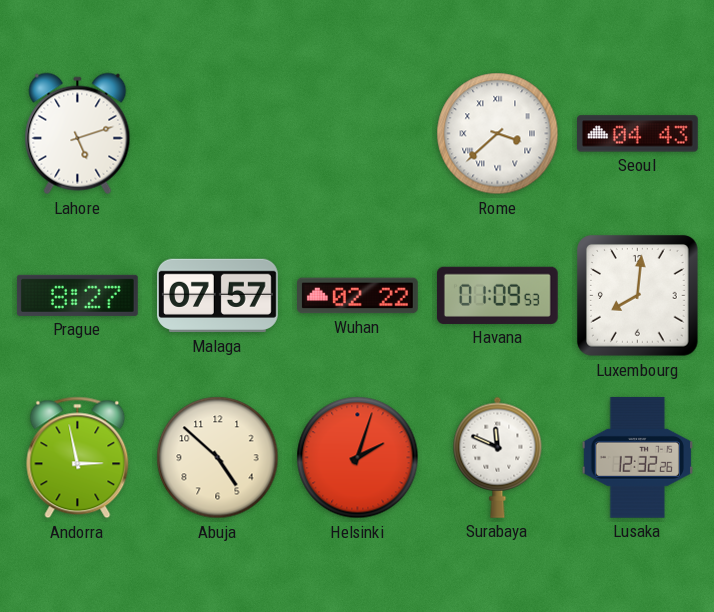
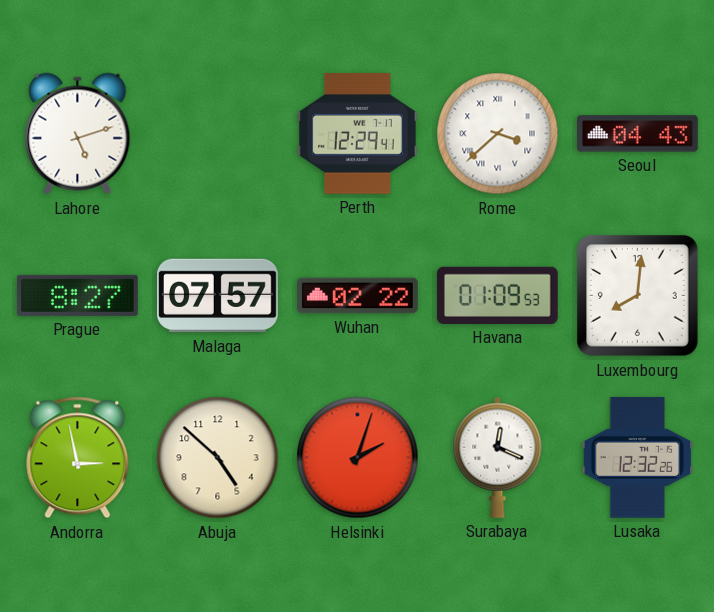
Perth: none -> 12:29
Surabaya: 11:49 -> 12:19
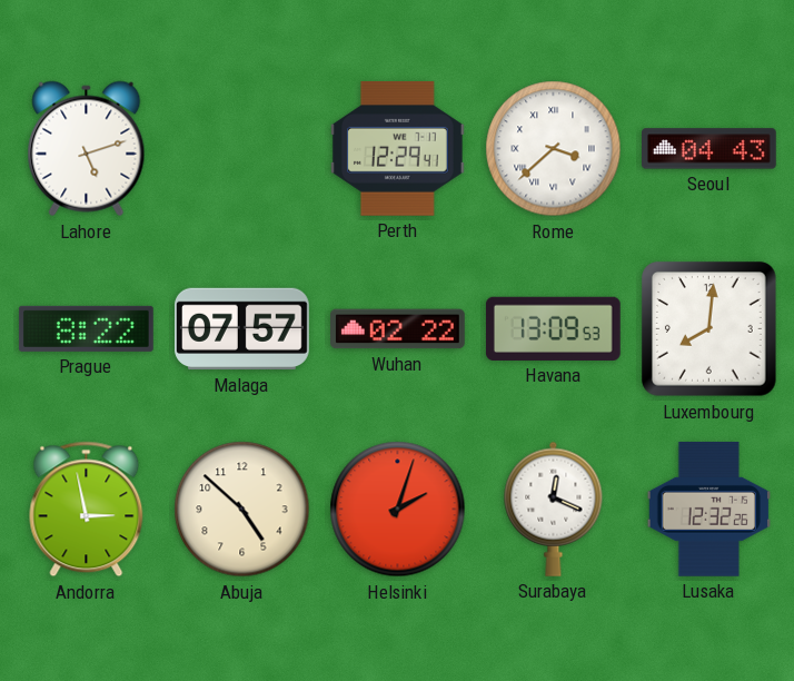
Prague: 8:27 -> 8:22
Havana: 01:09 -> 13:09
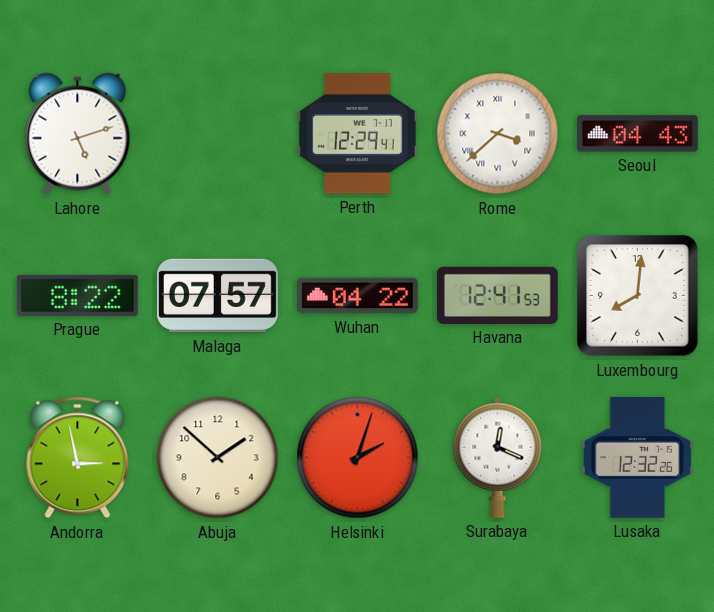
Wuhan: 02:22 -> 04:22
Havana: 13:09 -> 12:41
Abuja: 4:52 -> 1:52
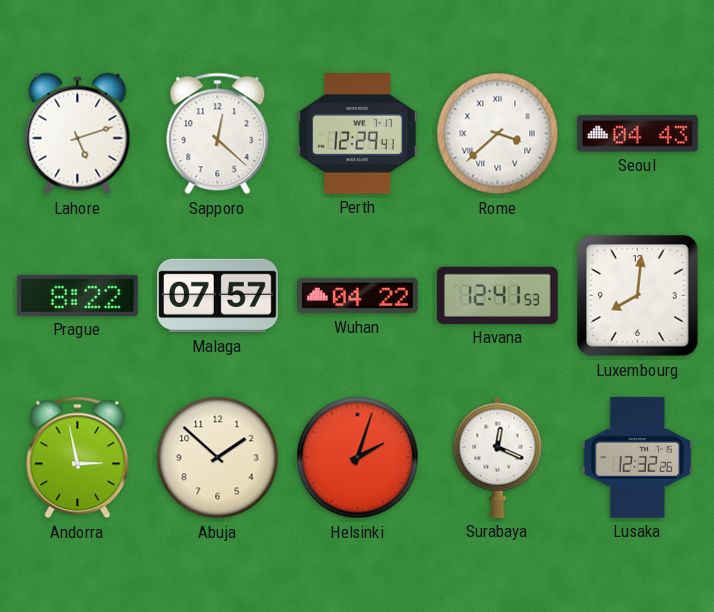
Sapporo: none -> 12:22
